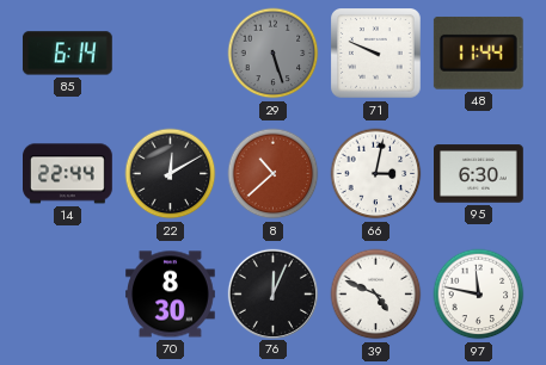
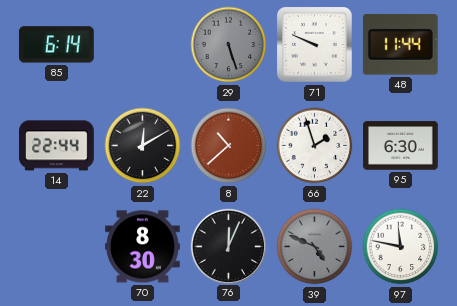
66: 3:02 -> 1:57
39 dial: white -> grey
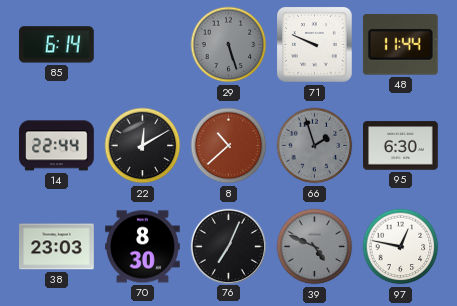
66 dial: white -> grey
38: none -> 23:03
76: 12:04 -> 7:04
97: 11:47 -> 12:47
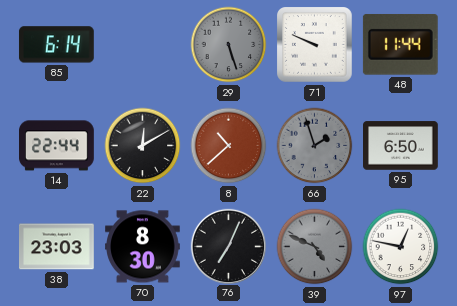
95: 6:30 -> 6:50
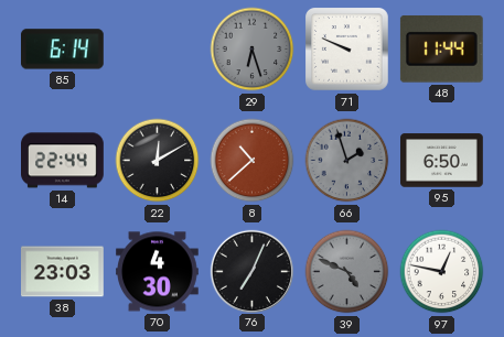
29: 5:27 -> 6:27
70: 8:30 -> 4:30
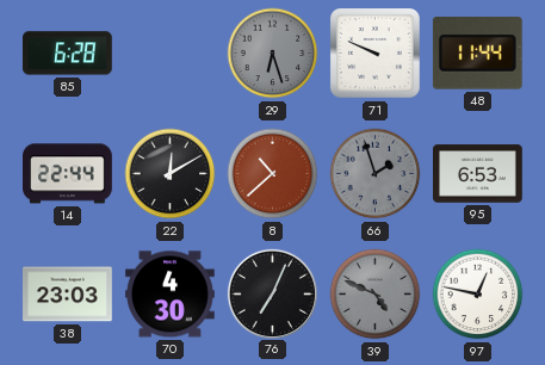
85: 6:14 -> 6:28
95: 6:50 -> 6:53
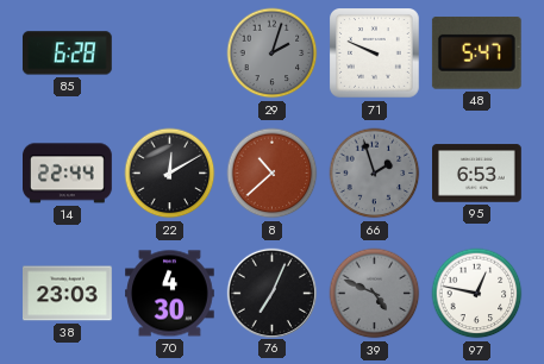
29: 6:27 -> 2:03
48: 11:44 -> 5:47
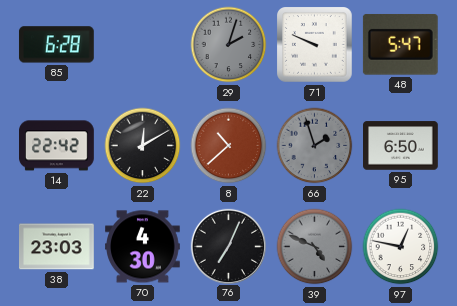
14: 22:44 -> 22:42
95: 6:53 -> 6:50
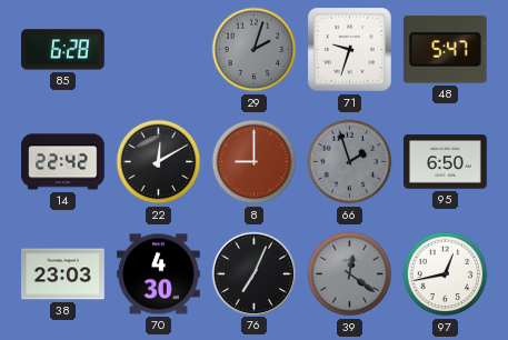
71: 9:49 -> 9:33
8: 10:38 -> 9:00
39: 4:49 -> 12:21
97: 12:47 -> 12:43
